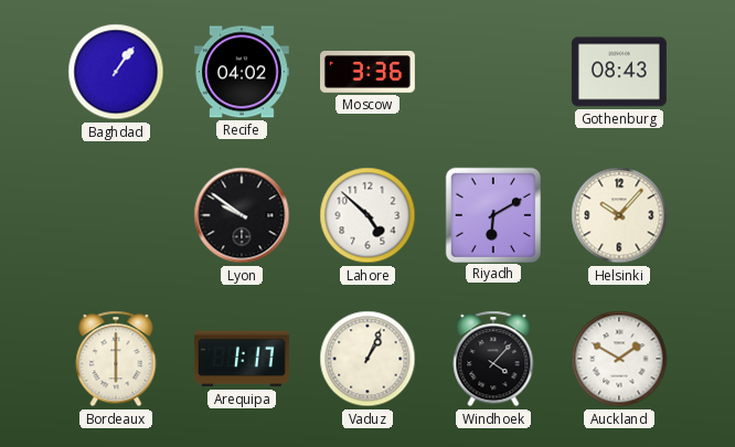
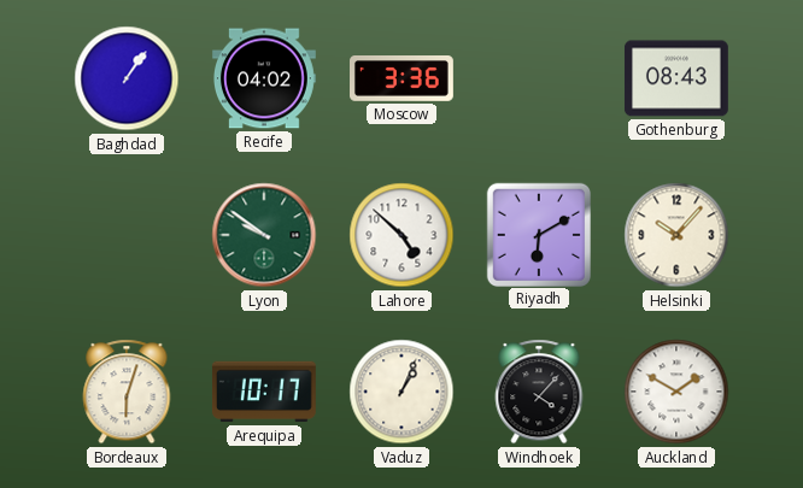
Lyon dial: black -> green
Bordeaux: 6:00 -> 6:03
Arequipa: 1:17 -> 10:17
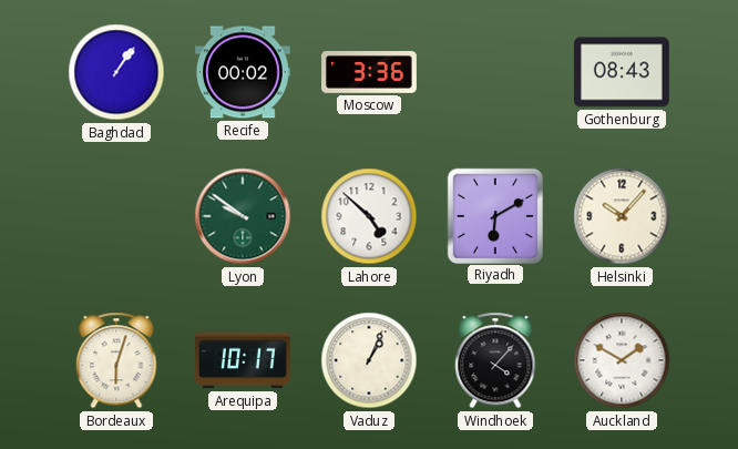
Recife: 04:02 -> 00:02
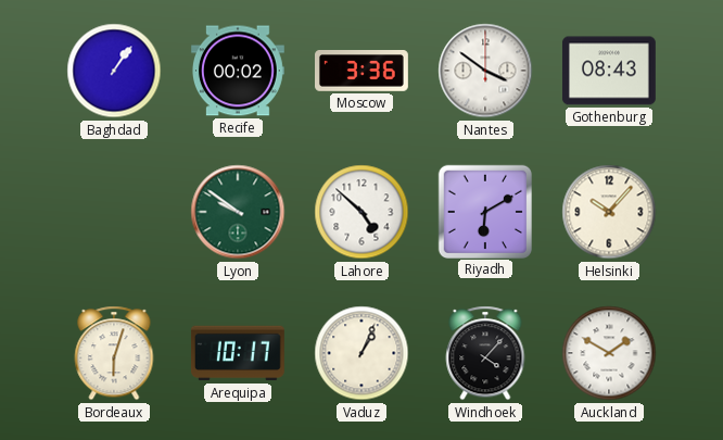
Nantes: none -> 3:51
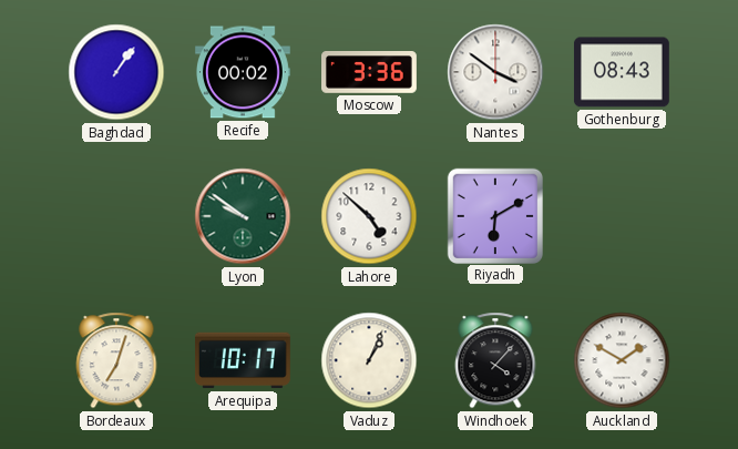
Helsinki: 10:07 -> none
Bordeaux: 6:03 -> 7:03
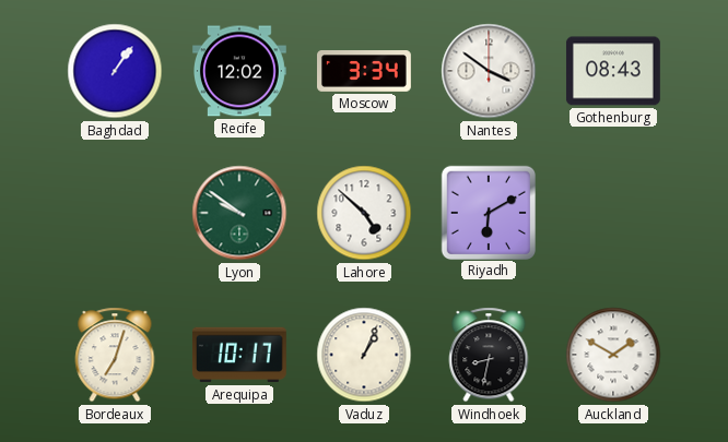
Recife: 00:02 -> 12:02
Moscow: 3:36 -> 3:34
Windhoek: 4:07 -> 8:32
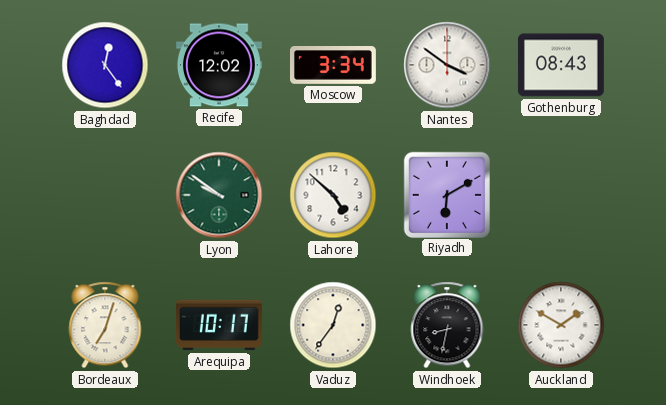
Baghdad: 1:06 -> 12:24
Vaduz: 1:04 -> 12:36
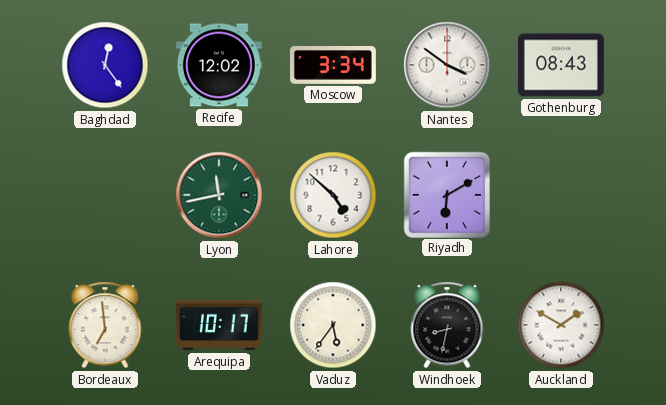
Lyon: 9:51 -> 11:43
Bordeaux: 7:03 -> 6:59
Vaduz: 12:36 -> 5:36
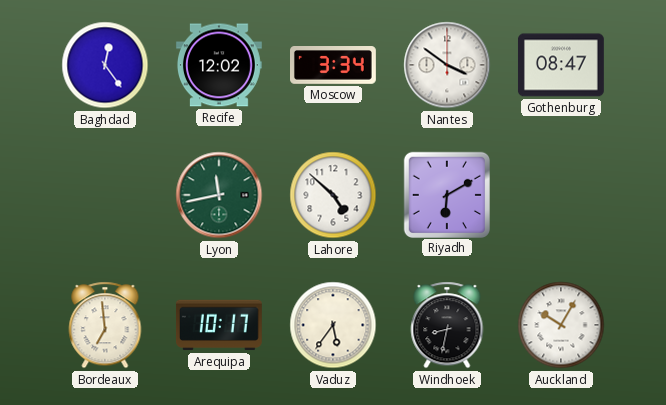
Gothenburg: 08:43 -> 08:47
Auckland: 1:50 -> 10:05
